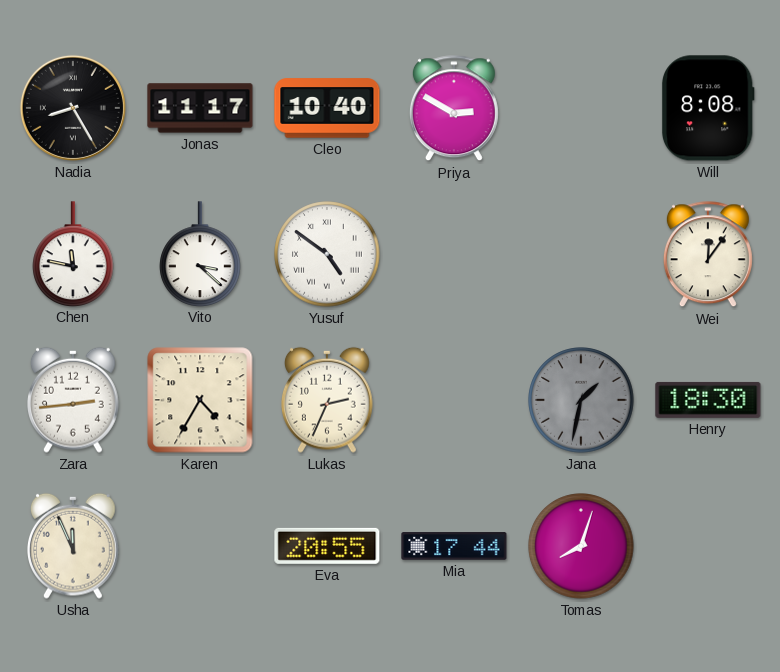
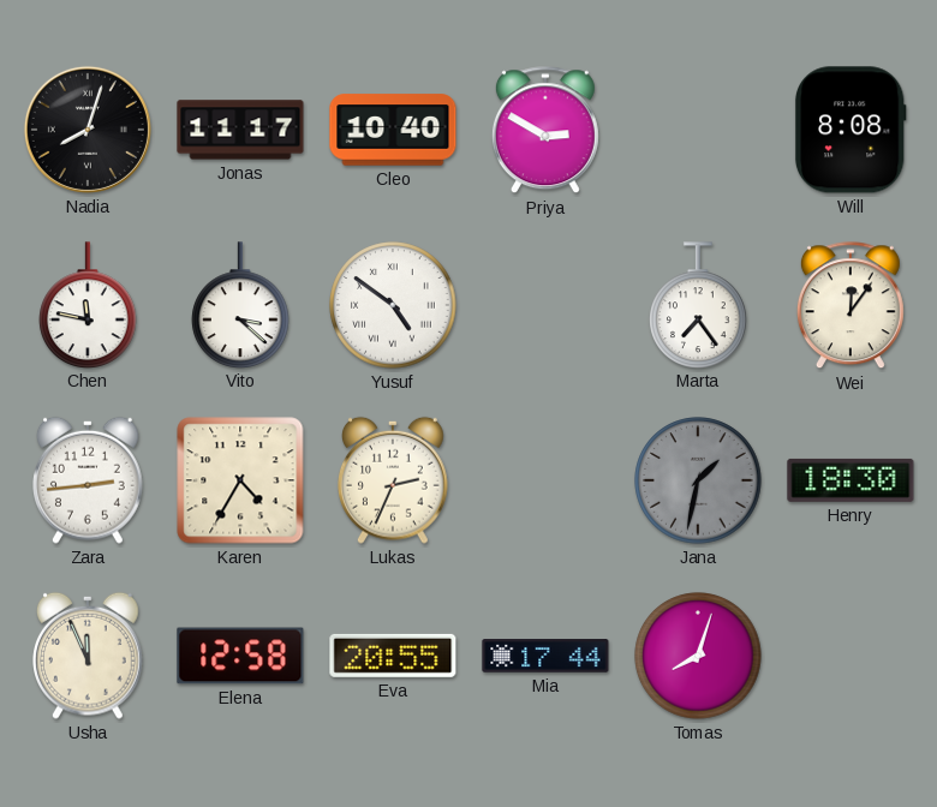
Nadia: 8:25 -> 8:03
Marta: none -> 7:24
Elena: none -> 12:58
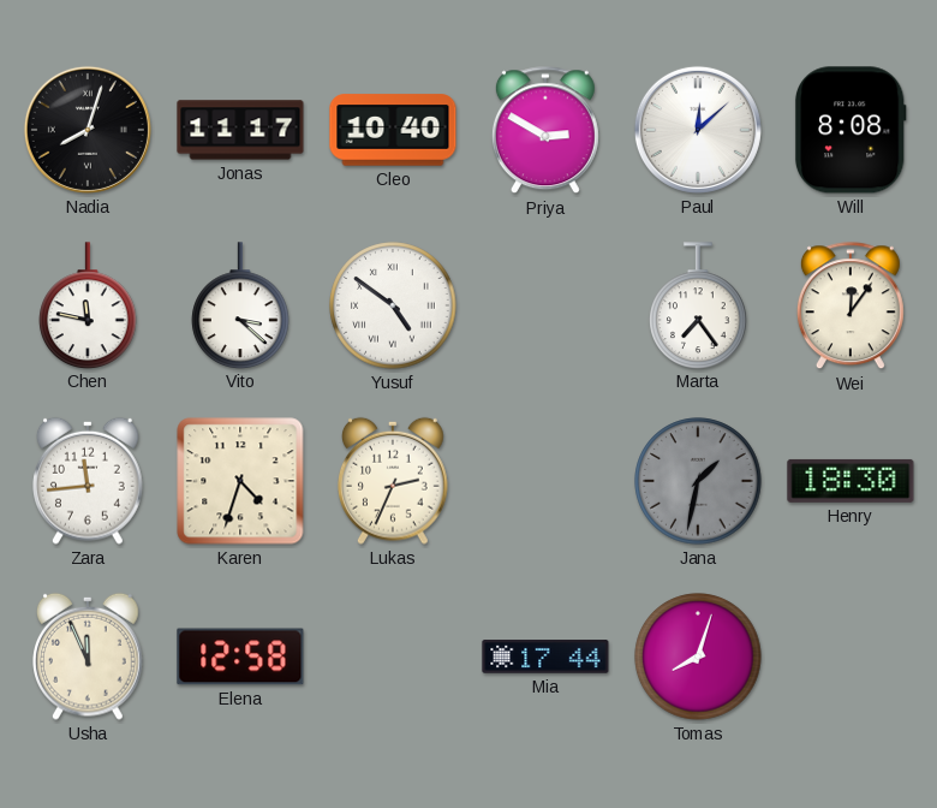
Paul: none -> 12:08
Zara: 2:44 -> 11:44
Karen: 4:35 -> 4:33
Eva: 20:55 -> none
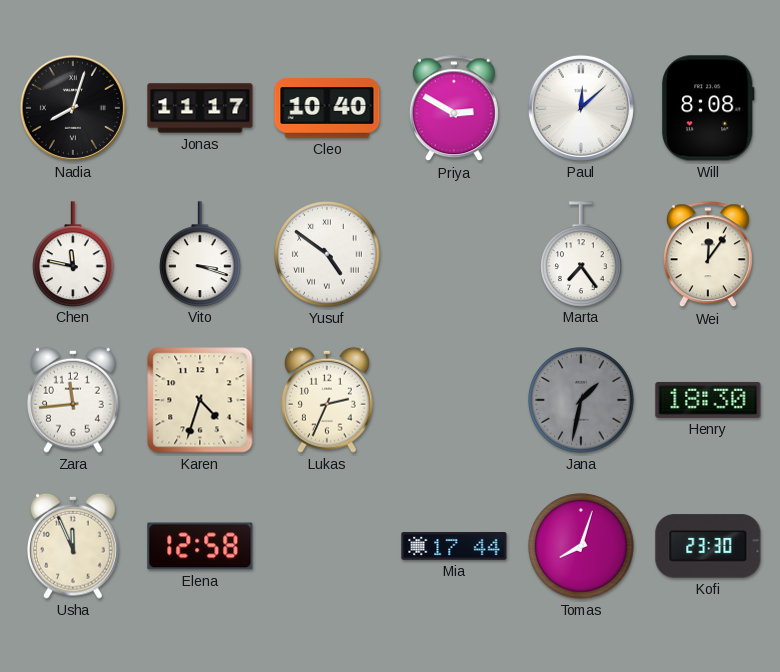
Vito: 3:22 -> 3:18
Kofi: none -> 23:30
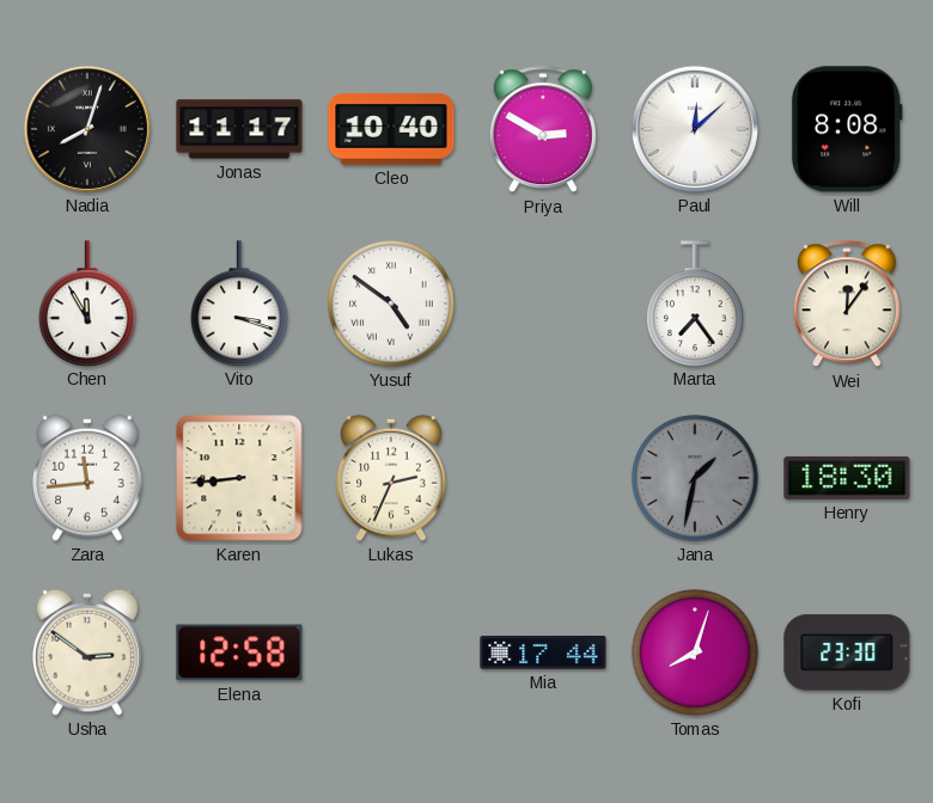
Chen: 11:47 -> 11:55
Karen: 4:33 -> 8:44
Usha: 11:56 -> 2:51
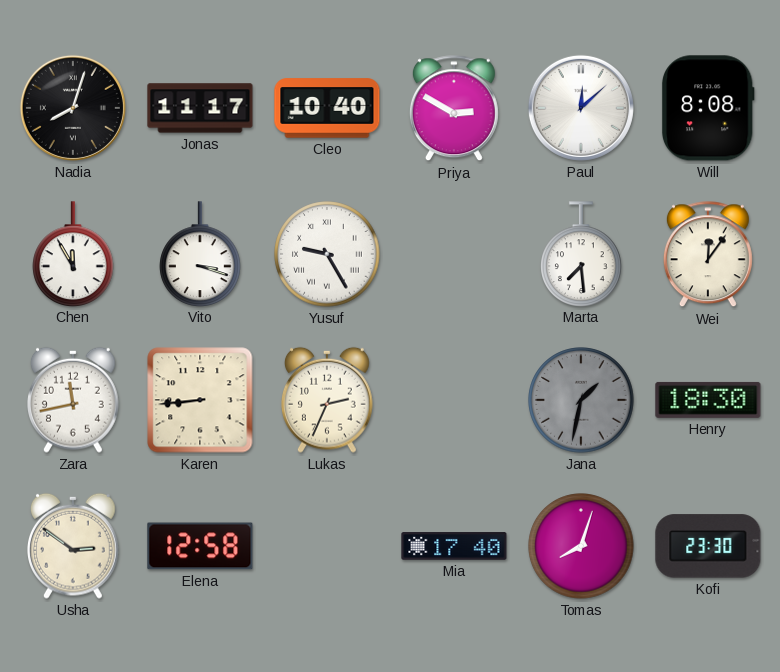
Yusuf: 4:51 -> 9:25
Marta: 7:24 -> 7:29
Zara: 11:44 -> 11:43
Mia: 17:44 -> 17:40
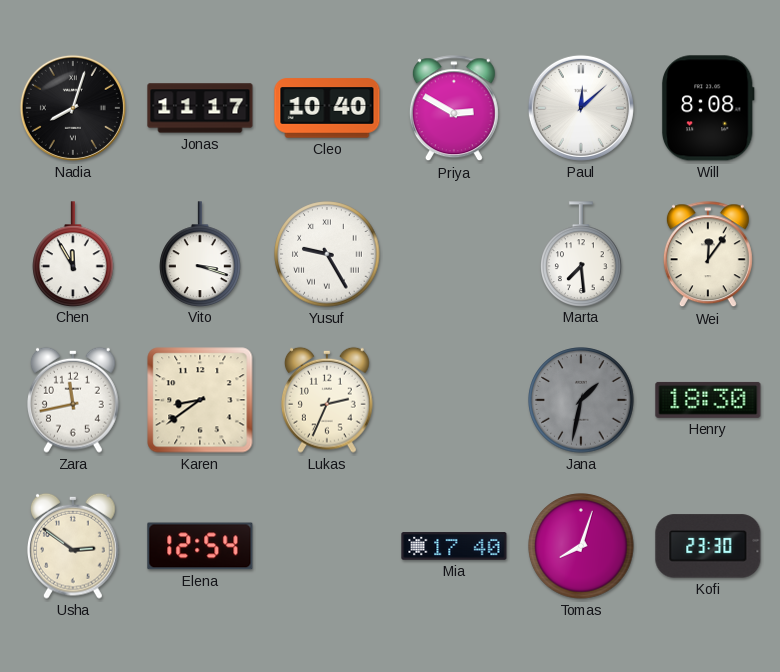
Karen: 8:44 -> 8:39
Elena: 12:58 -> 12:54
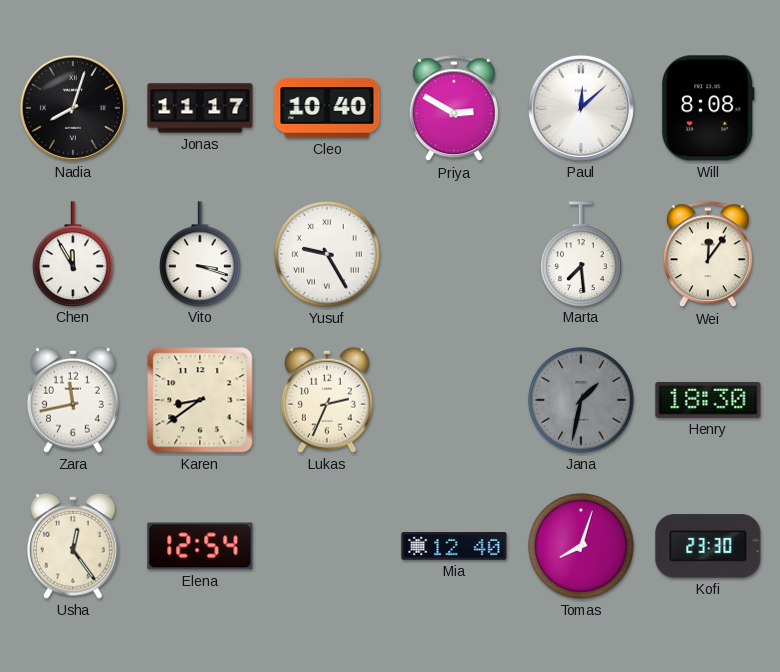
Usha: 2:51 -> 12:24
Mia: 17:40 -> 12:40
